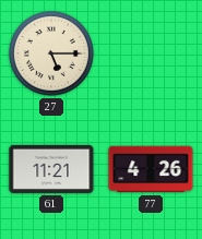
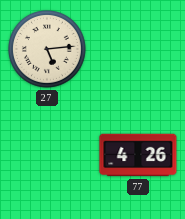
27: 5:15 -> 5:14
61: 11:21 -> none
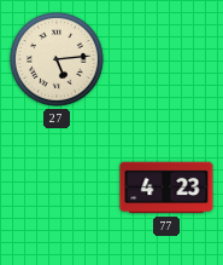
77: 4:26 -> 4:23
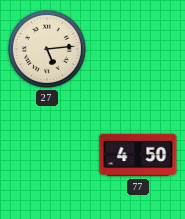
77: 4:23 -> 4:50
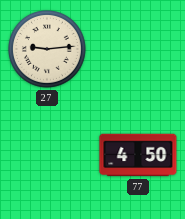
27: 5:14 -> 9:14
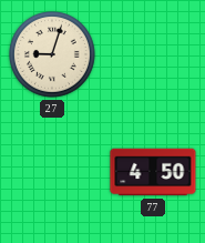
27: 9:14 -> 9:03
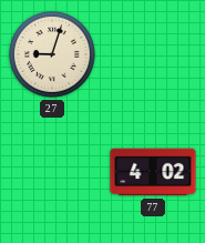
77: 4:50 -> 4:02
